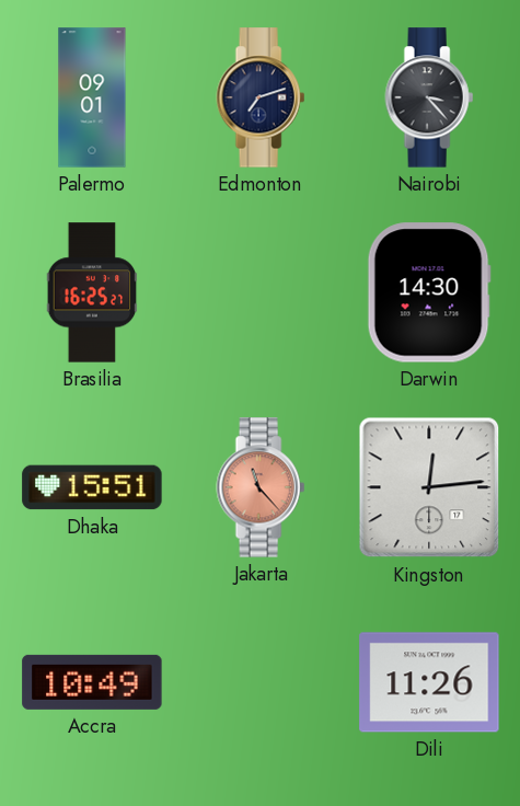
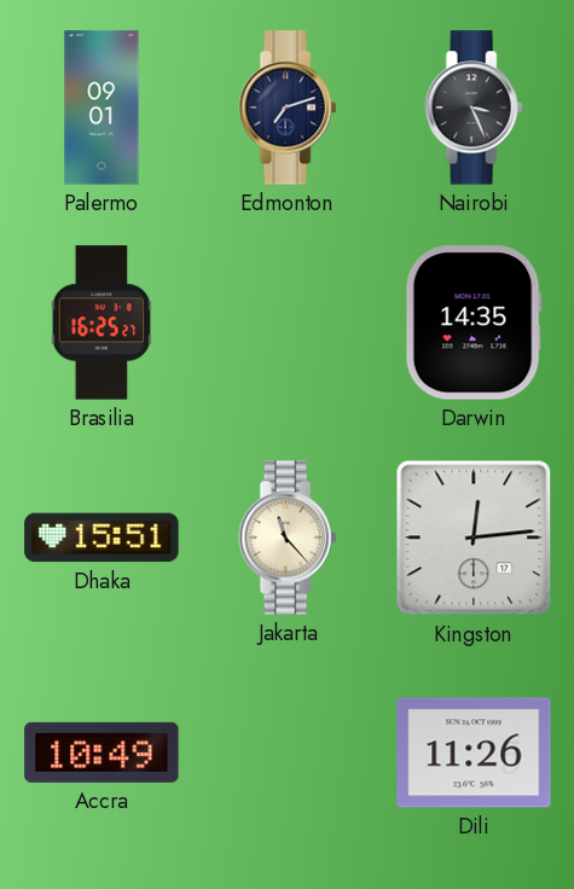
Nairobi: 3:23 -> 3:26
Darwin: 14:30 -> 14:35
Jakarta dial: salmon -> cream
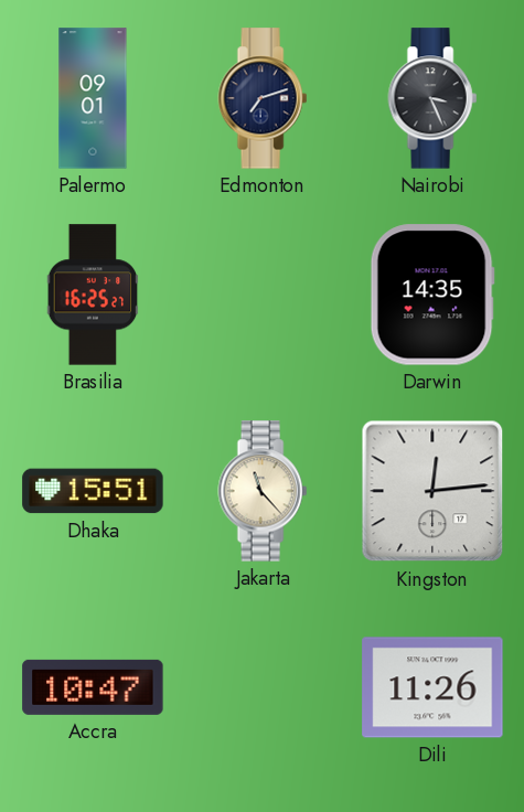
Accra: 10:49 -> 10:47
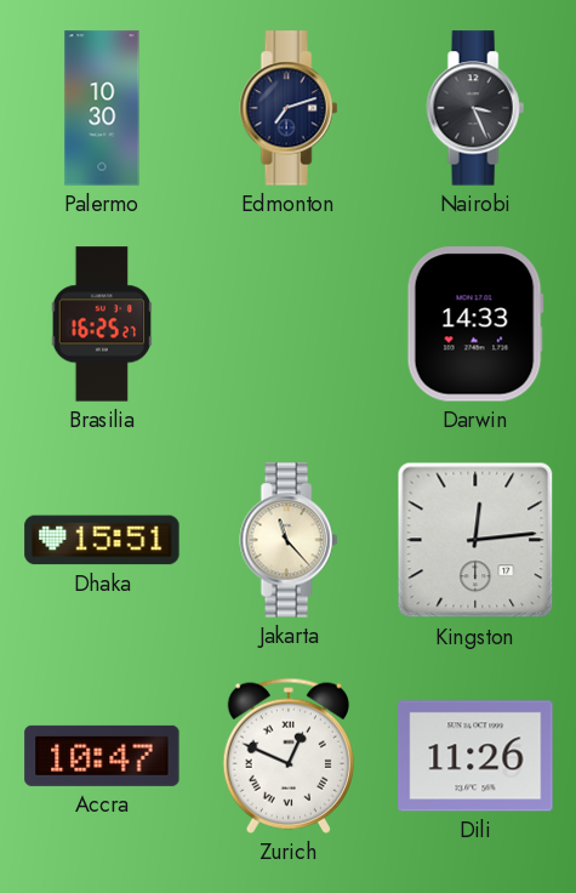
Palermo: 09:01 -> 10:30
Darwin: 14:35 -> 14:33
Zurich: none -> 12:49
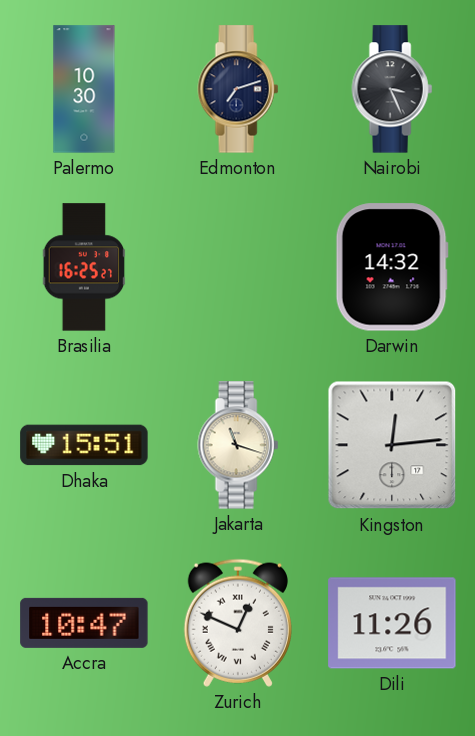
Darwin: 14:33 -> 14:32
Jakarta: 11:23 -> 11:18
